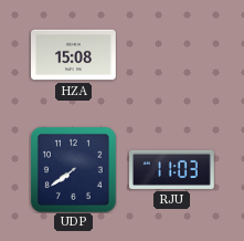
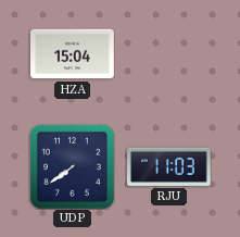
HZA: 15:08 -> 15:04
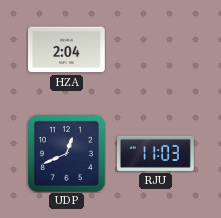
HZA: 15:04 -> 2:04
UDP: 7:39 -> 12:41
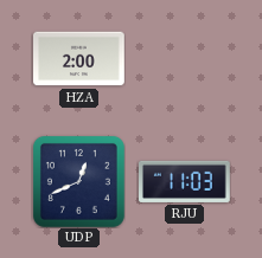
HZA: 2:04 -> 2:00
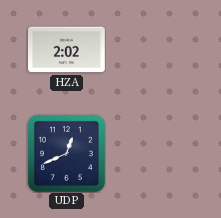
HZA: 2:00 -> 2:02
RJU: 11:03 -> none
